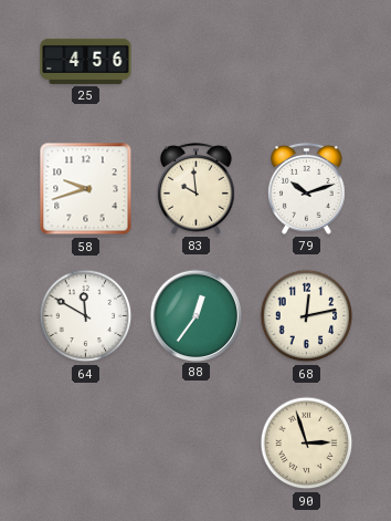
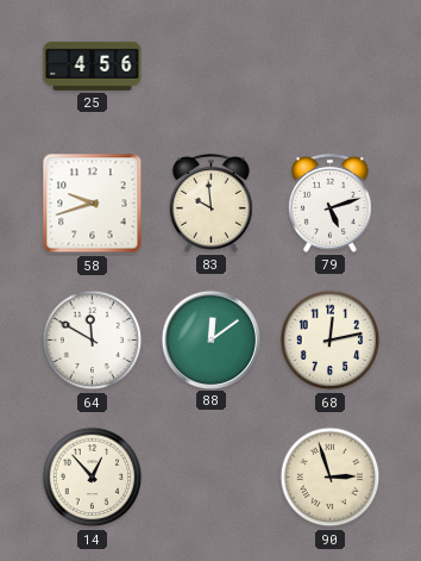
79: 10:12 -> 5:12
88: 12:36 -> 12:09
14: none -> 12:53
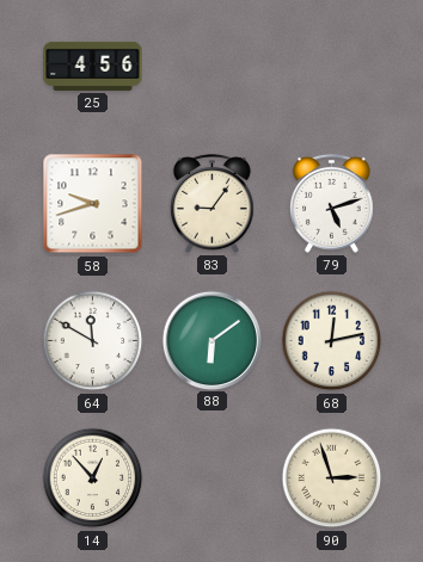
83: 9:59 -> 9:06
88: 12:09 -> 6:09
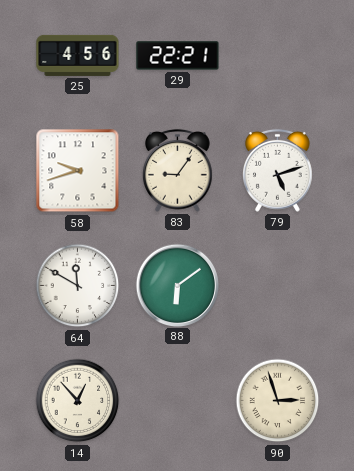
29: none -> 22:21
68: 12:13 -> none
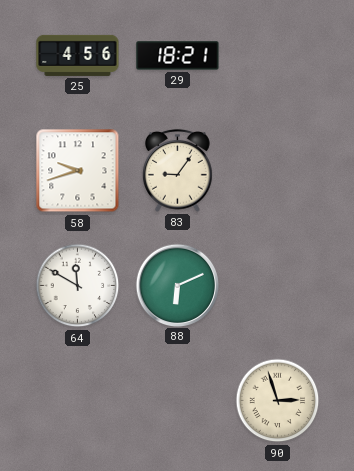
29: 22:21 -> 18:21
79: 5:12 -> none
88: 6:09 -> 6:11
14: 12:53 -> none
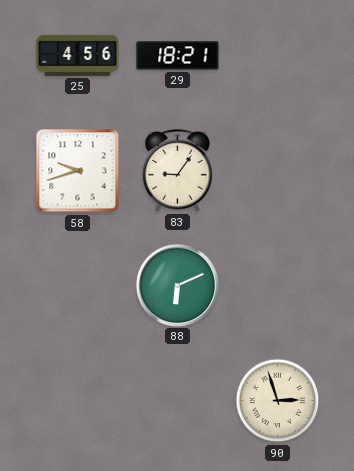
64: 11:50 -> none
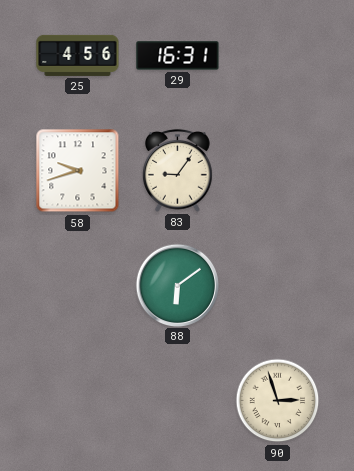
29: 18:21 -> 16:31
88: 6:11 -> 6:09
